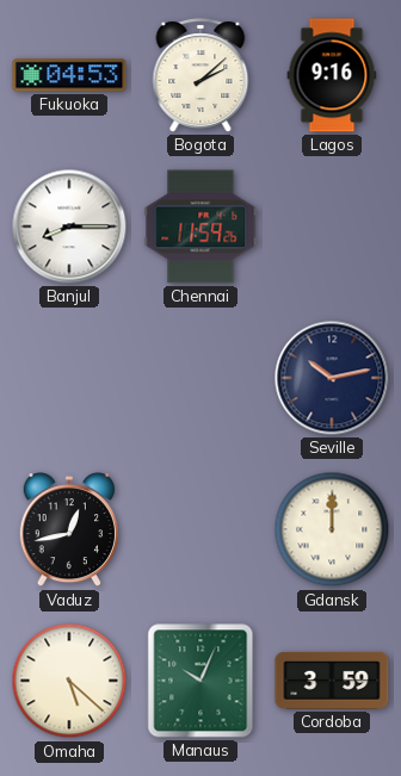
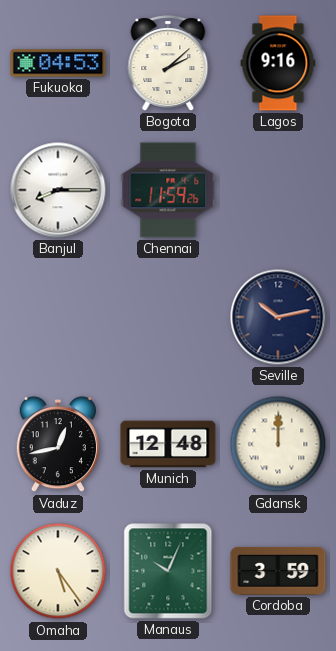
Munich: none -> 12:48
Omaha: 5:22 -> 5:24
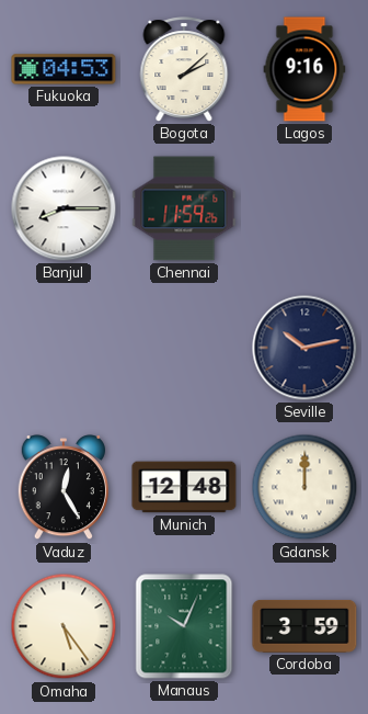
Vaduz: 12:43 -> 12:25
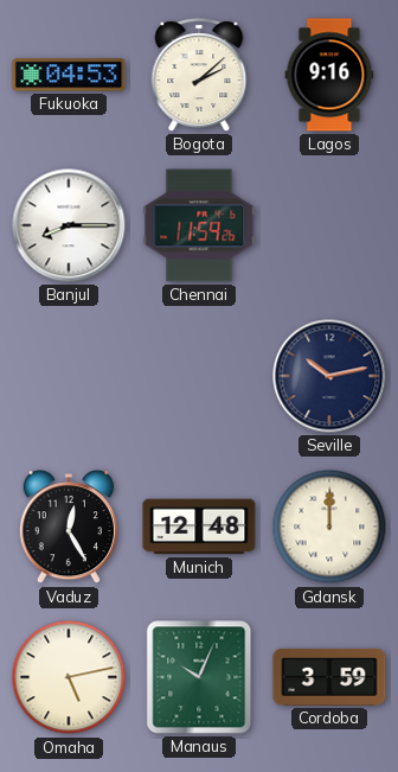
Omaha: 5:24 -> 5:13
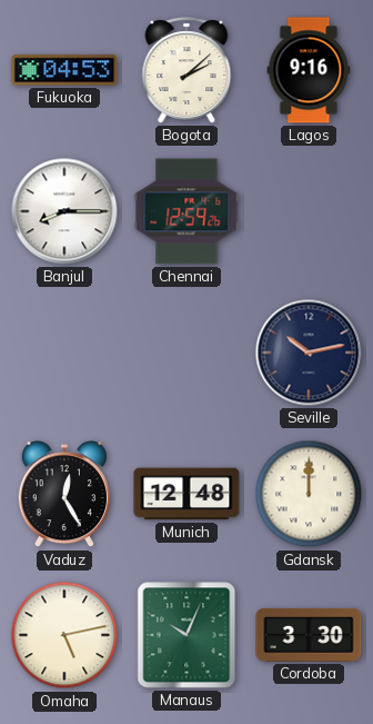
Chennai: 11:59 -> 12:59
Cordoba: 3:59 -> 3:30
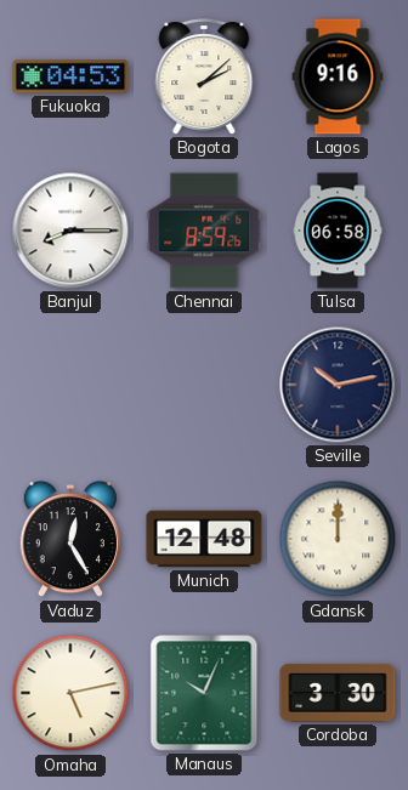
Chennai: 12:59 -> 8:59
Tulsa: none -> 06:58
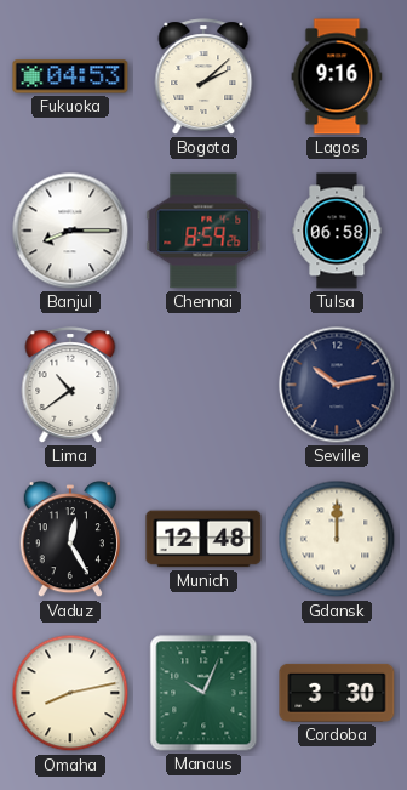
Lima: none -> 10:39
Omaha: 5:13 -> 8:13
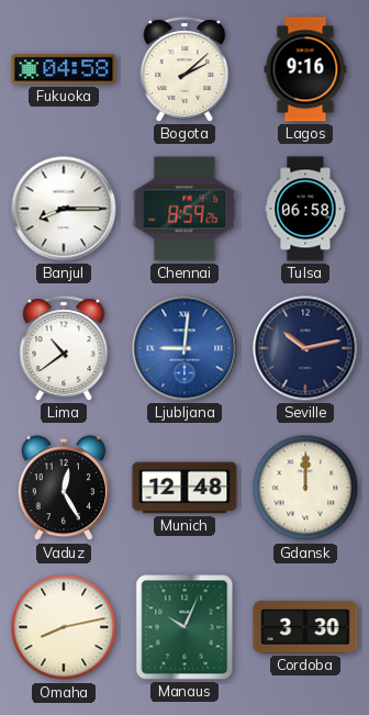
Fukuoka: 04:53 -> 04:58
Ljubljana: none -> 9:01
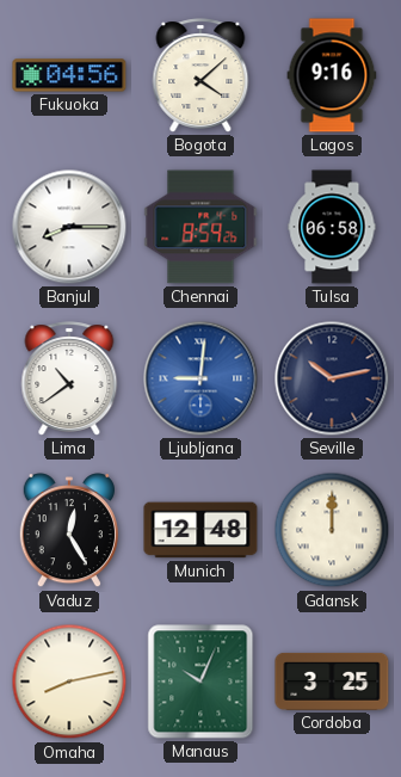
Fukuoka: 04:58 -> 04:56
Bogota: 2:08 -> 4:08
Cordoba: 3:30 -> 3:25
